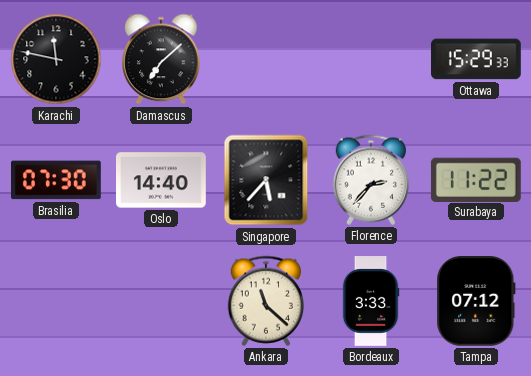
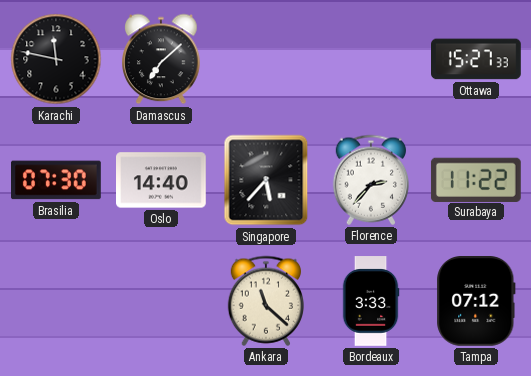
Ottawa: 15:29 -> 15:27
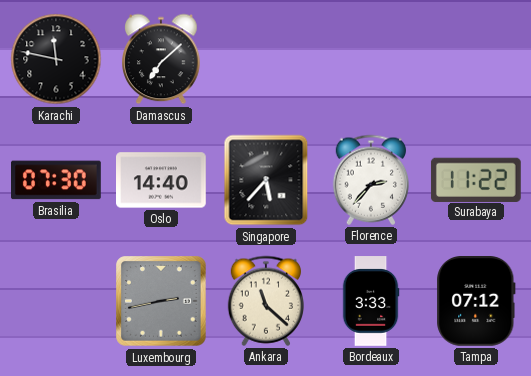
Ottawa: 15:27 -> none
Luxembourg: none -> 2:43
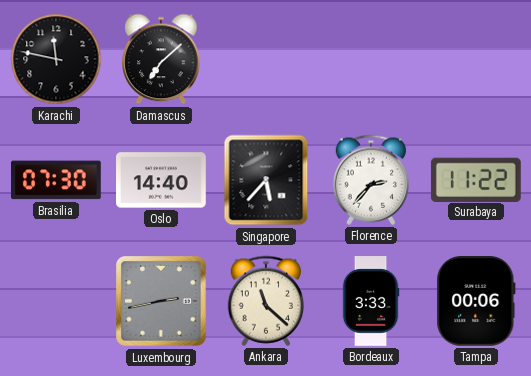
Tampa: 07:12 -> 00:06
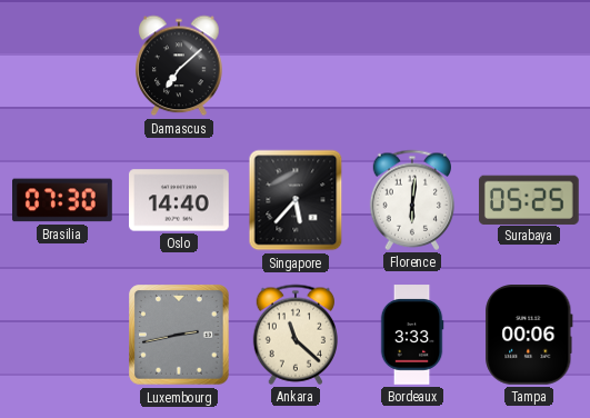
Karachi: 11:47 -> none
Florence: 2:37 -> 6:01
Surabaya: 11:22 -> 05:25
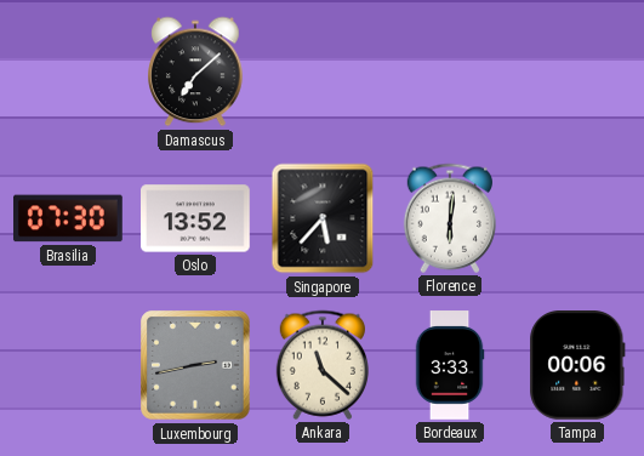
Oslo: 14:40 -> 13:52
Surabaya: 05:25 -> none
